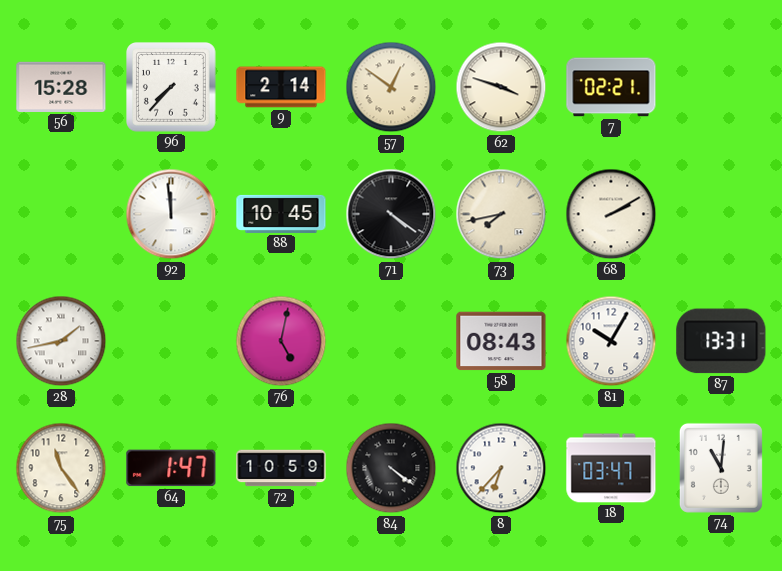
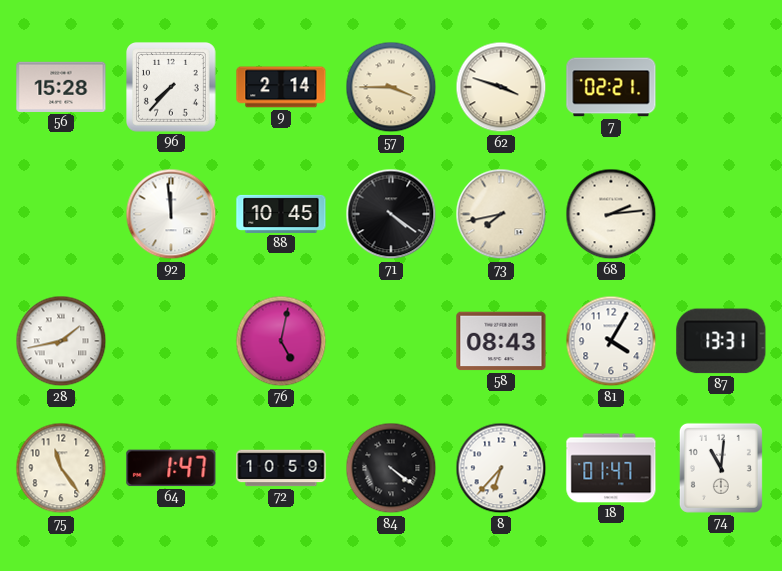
57: 12:51 -> 3:45
68: 2:10 -> 2:14
81: 10:05 -> 4:05
18: 03:47 -> 01:47
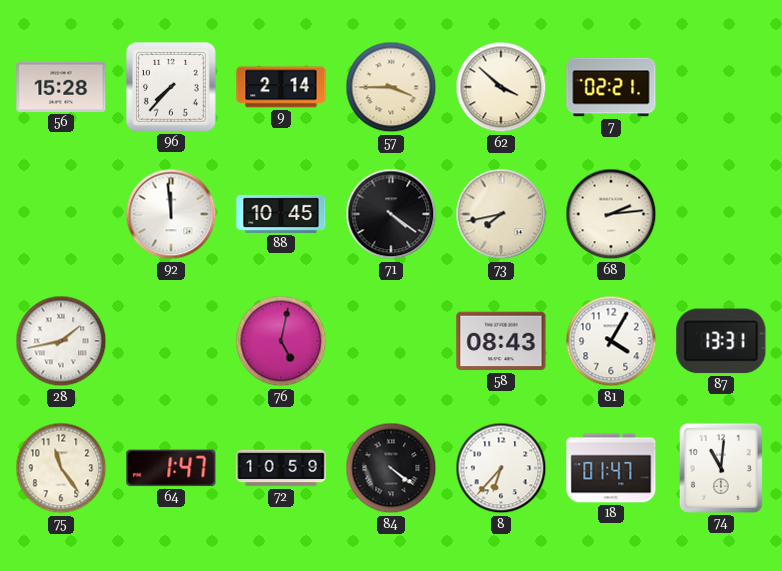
62: 3:48 -> 3:52
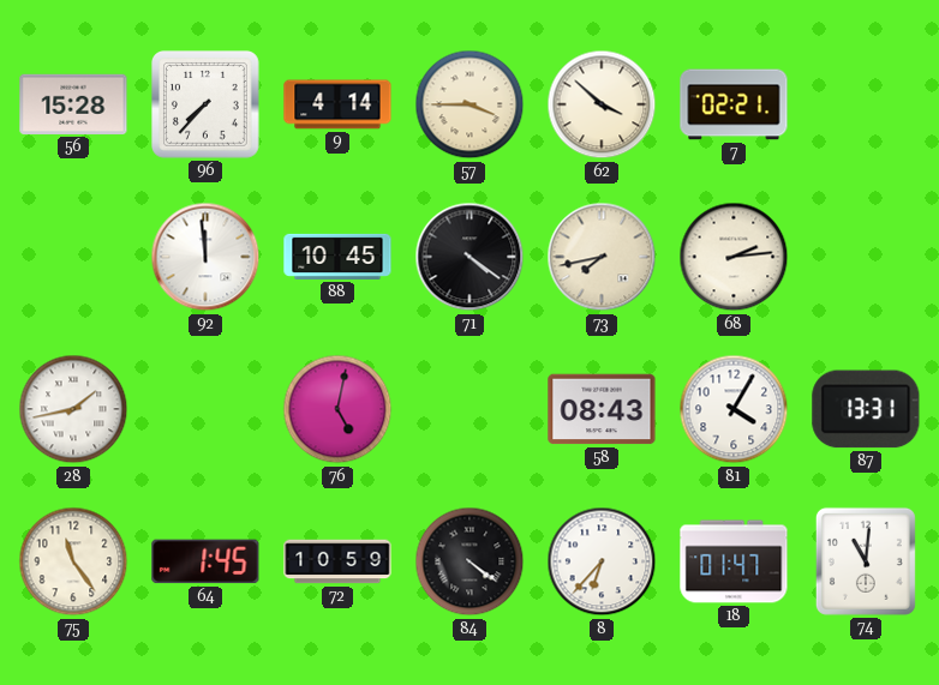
9: 2:14 -> 4:14
64: 1:47 -> 1:45
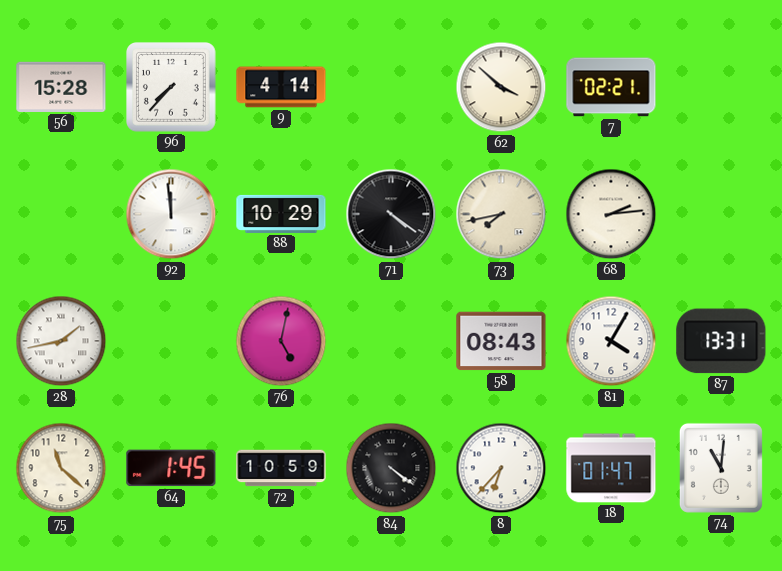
57: 3:45 -> none
88: 10:45 -> 10:29
75: 11:24 -> 11:22
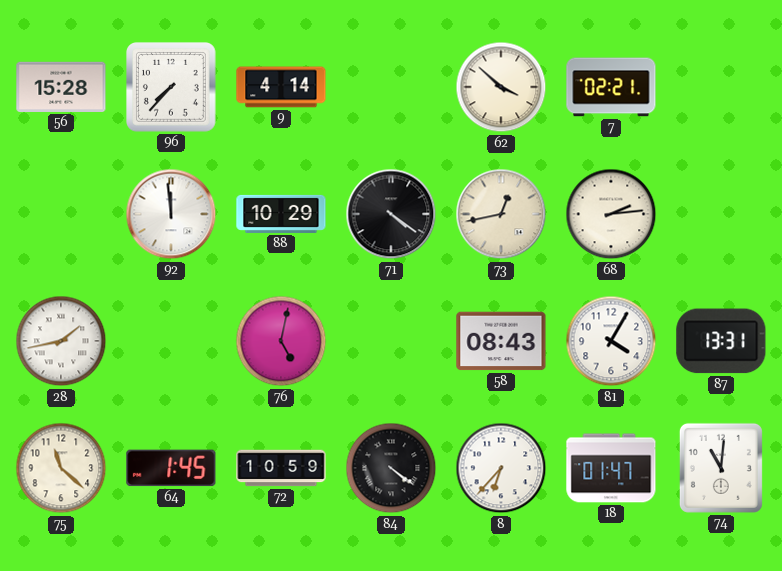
73: 7:43 -> 12:43
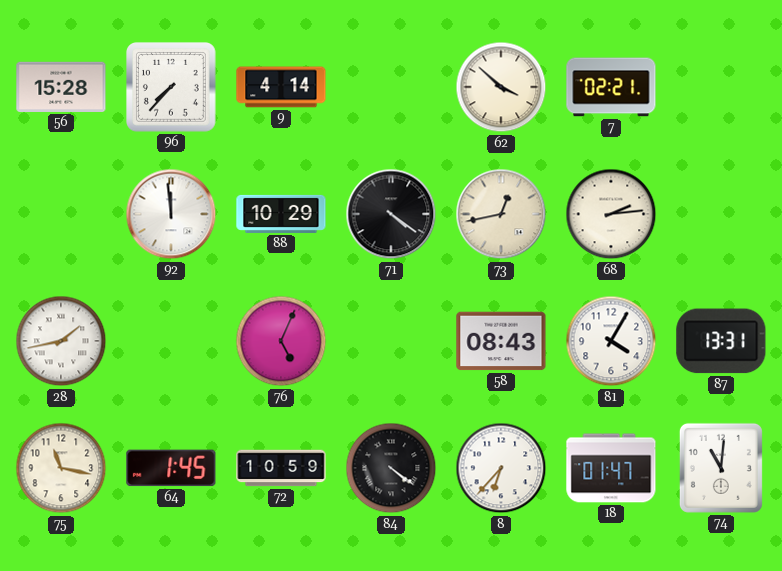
76: 5:02 -> 5:04
75: 11:22 -> 11:17
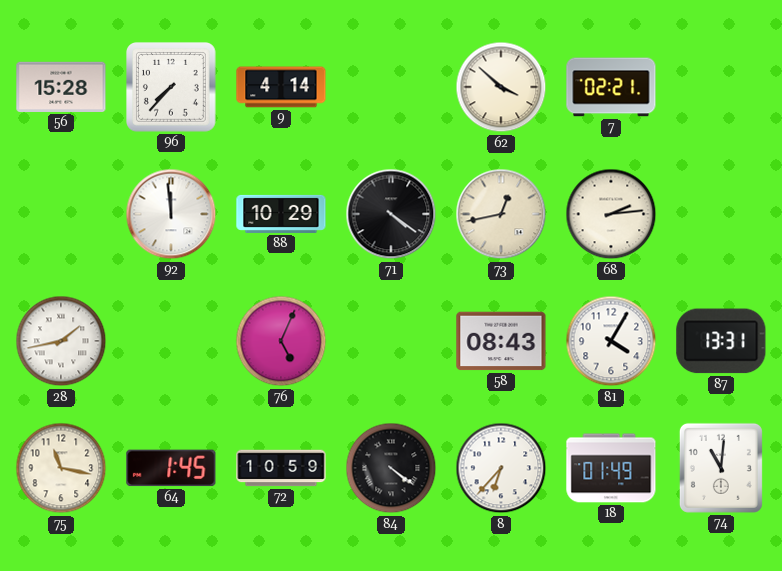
18: 01:47 -> 01:49
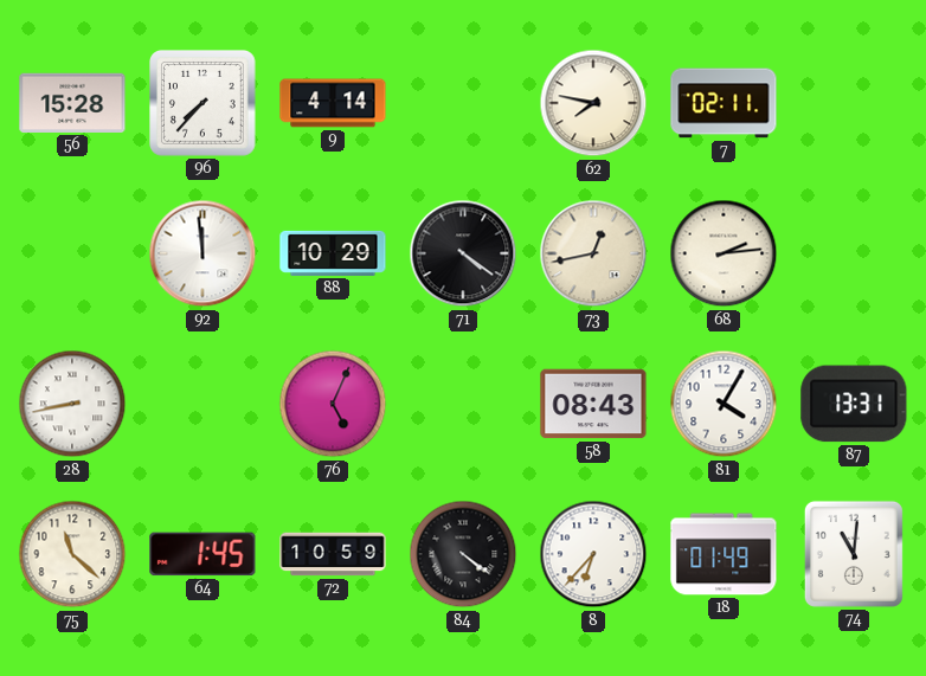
62: 3:52 -> 7:47
7: 02:21 -> 02:11
28: 1:43 -> 8:43
75: 11:17 -> 11:22
